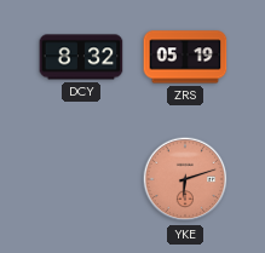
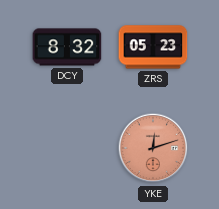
ZRS: 05:19 -> 05:23
YKE: 6:12 -> 12:12
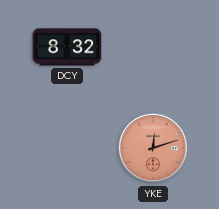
ZRS: 05:23 -> none
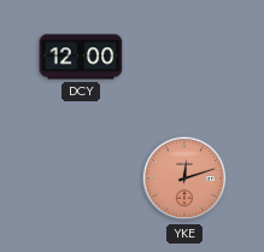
DCY: 8:32 -> 12:00
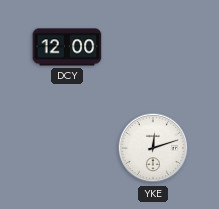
YKE dial: salmon -> white
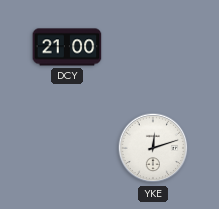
DCY: 12:00 -> 21:00
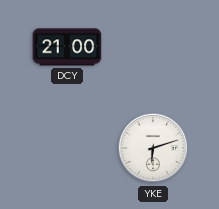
YKE: 12:12 -> 6:12
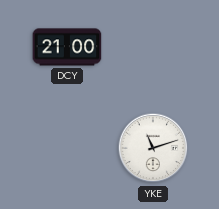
YKE: 6:12 -> 11:12
